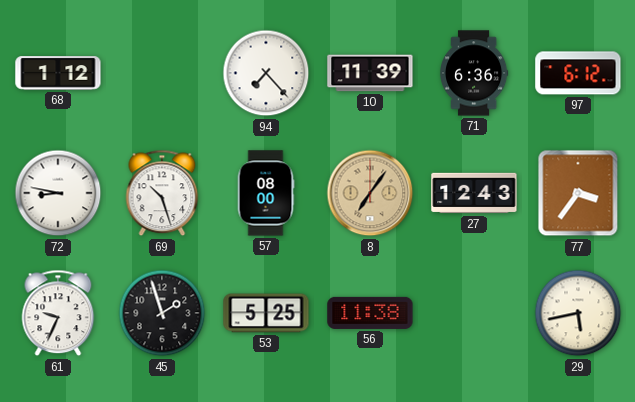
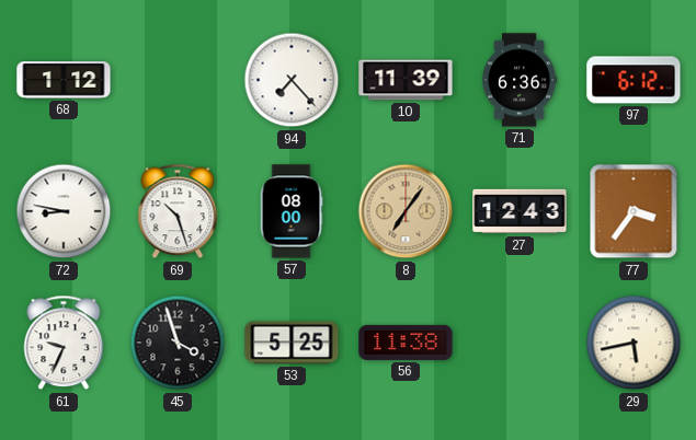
45: 1:57 -> 3:57
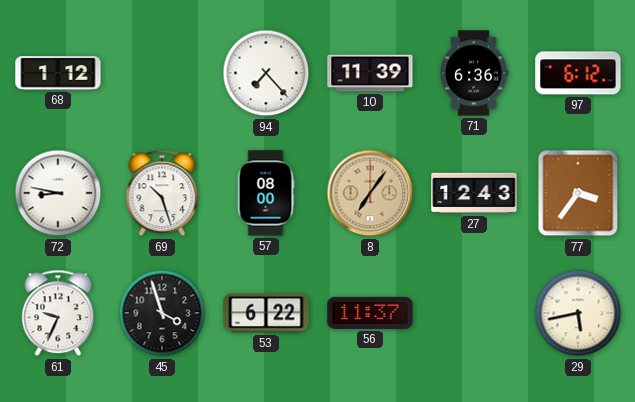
53: 5:25 -> 6:22
56: 11:38 -> 11:37
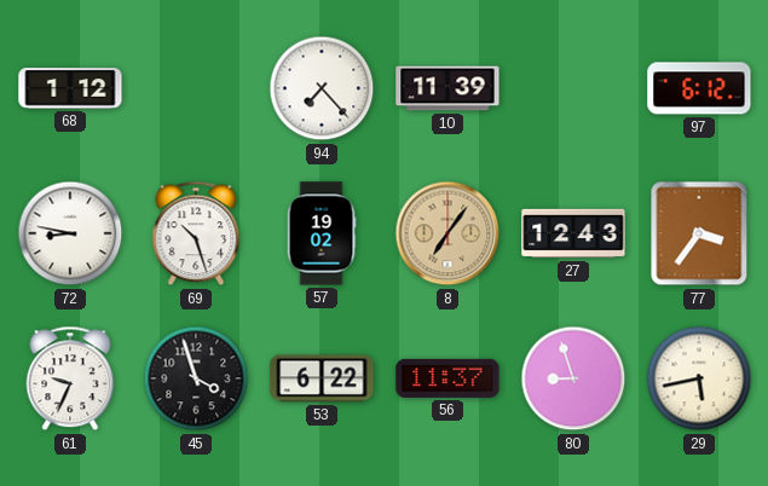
71: 6:36 -> none
57: 08:00 -> 19:02
80: none -> 8:57
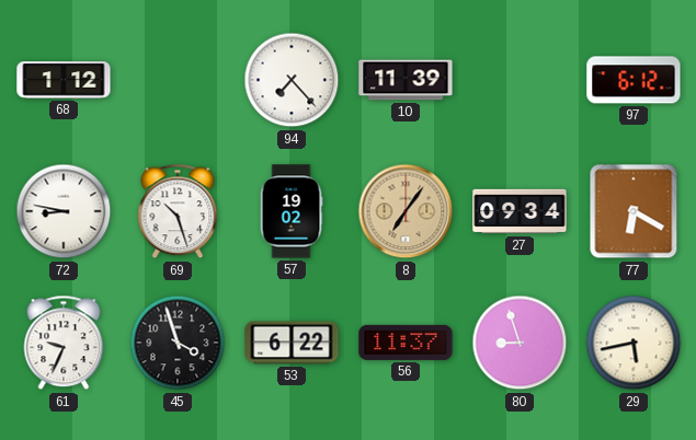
27: 12:43 -> 09:34
77: 3:36 -> 6:20
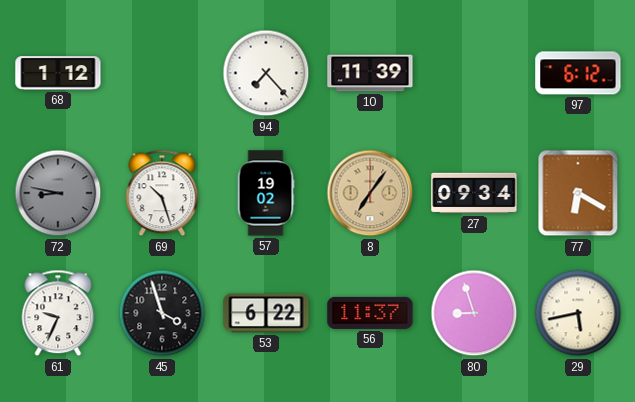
72 dial: white -> grey
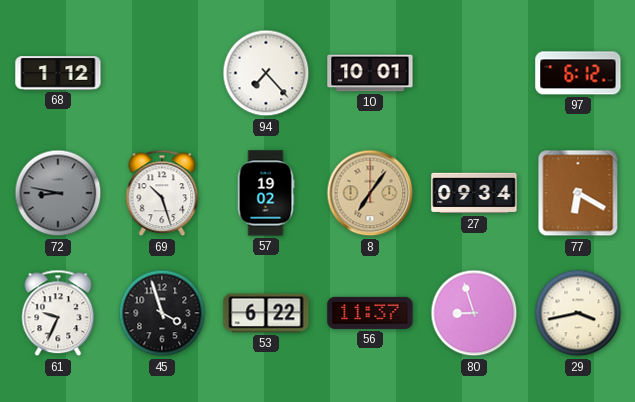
10: 11:39 -> 10:01
29: 5:43 -> 3:43
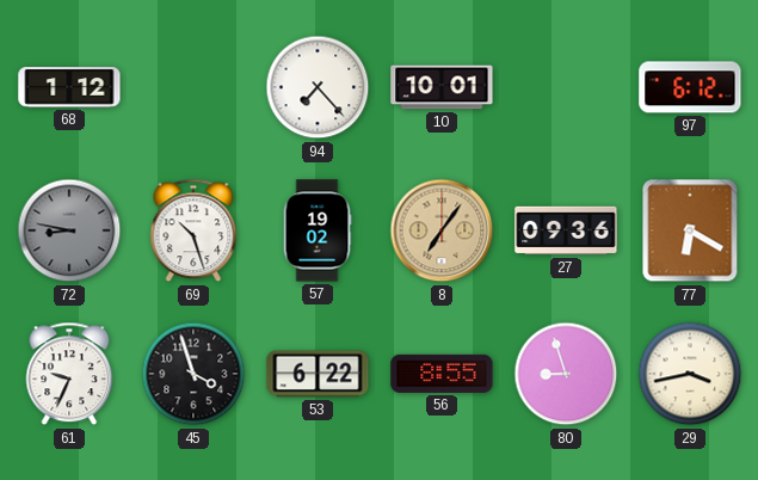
27: 09:34 -> 09:36
56: 11:37 -> 8:55
